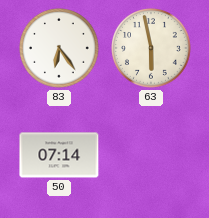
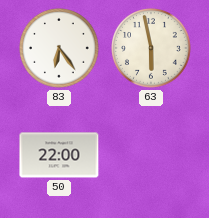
50: 07:14 -> 22:00
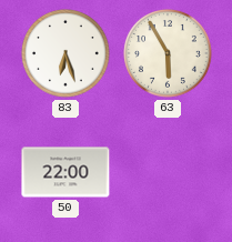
83: 6:24 -> 6:27
63: 5:58 -> 5:55
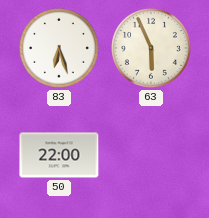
63: 5:55 -> 5:56
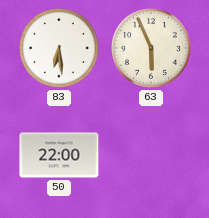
83: 6:27 -> 6:29
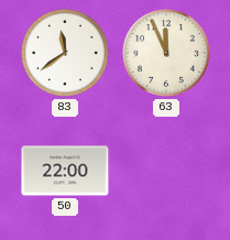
83: 6:29 -> 11:39
63: 5:56 -> 11:56
